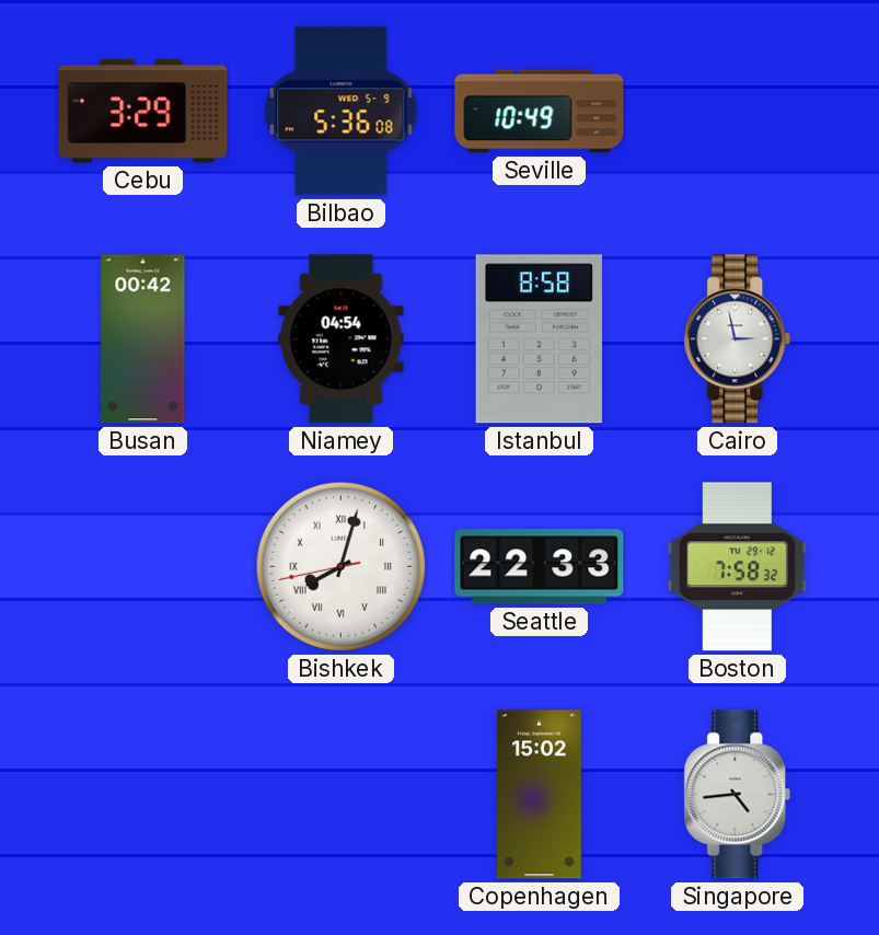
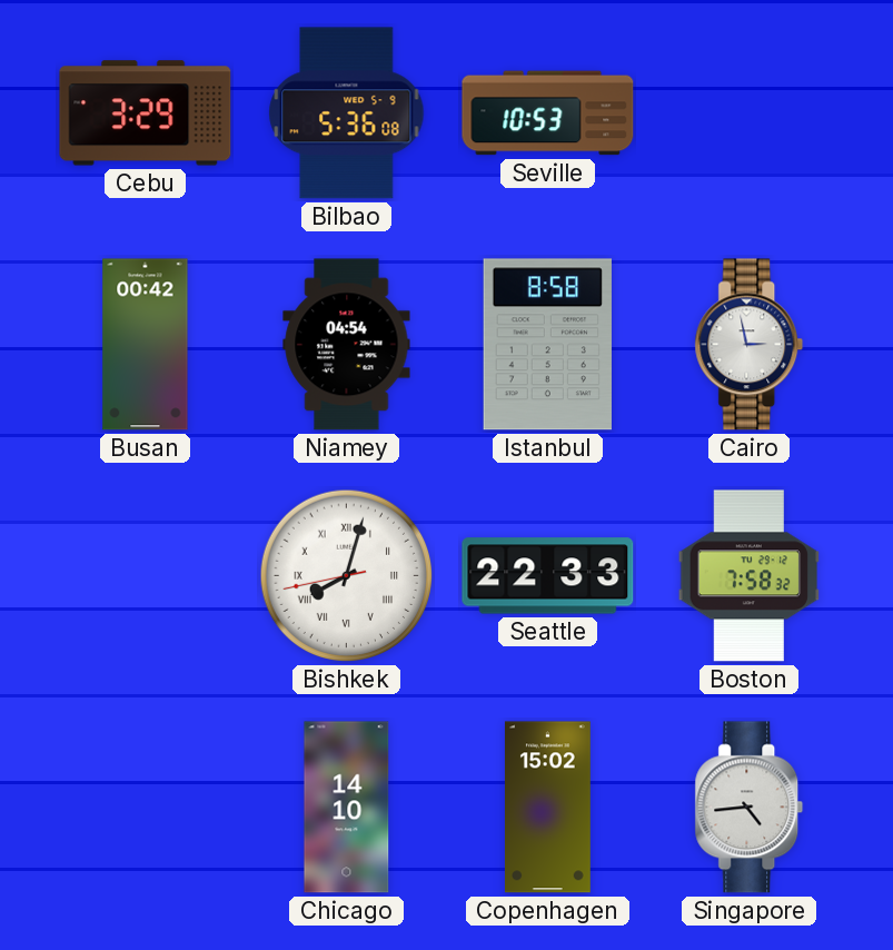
Seville: 10:49 -> 10:53
Chicago: none -> 14:10
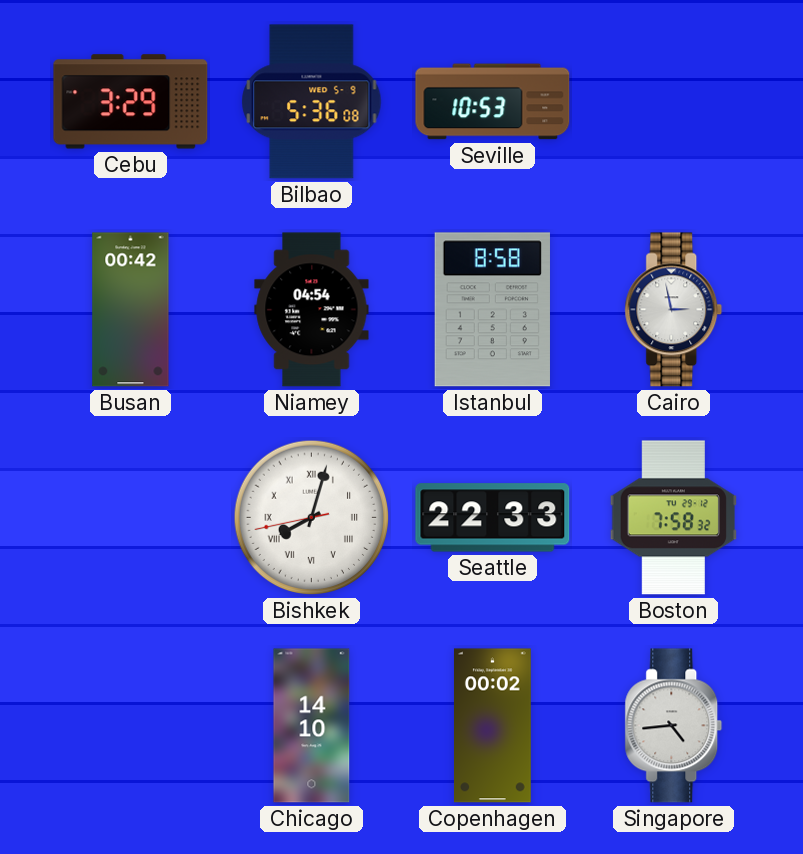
Copenhagen: 15:02 -> 00:02
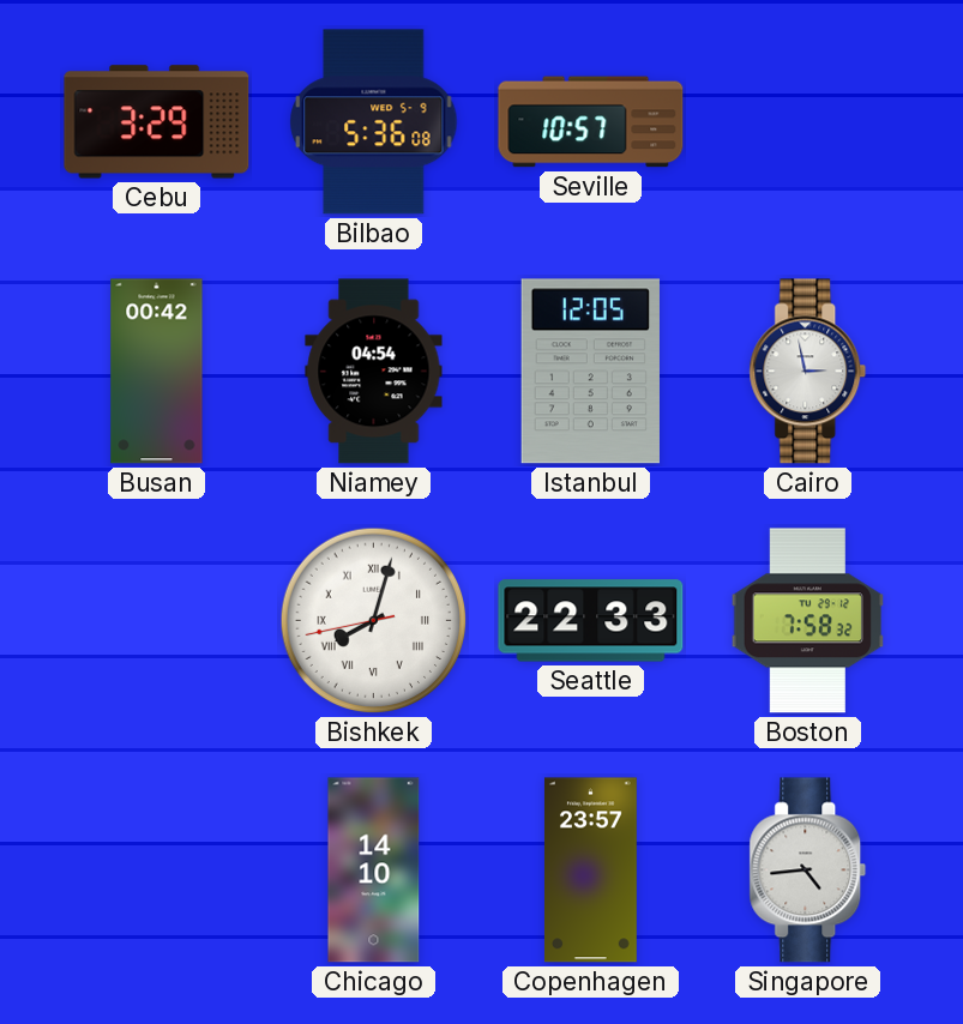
Seville: 10:53 -> 10:57
Istanbul: 8:58 -> 12:05
Copenhagen: 00:02 -> 23:57
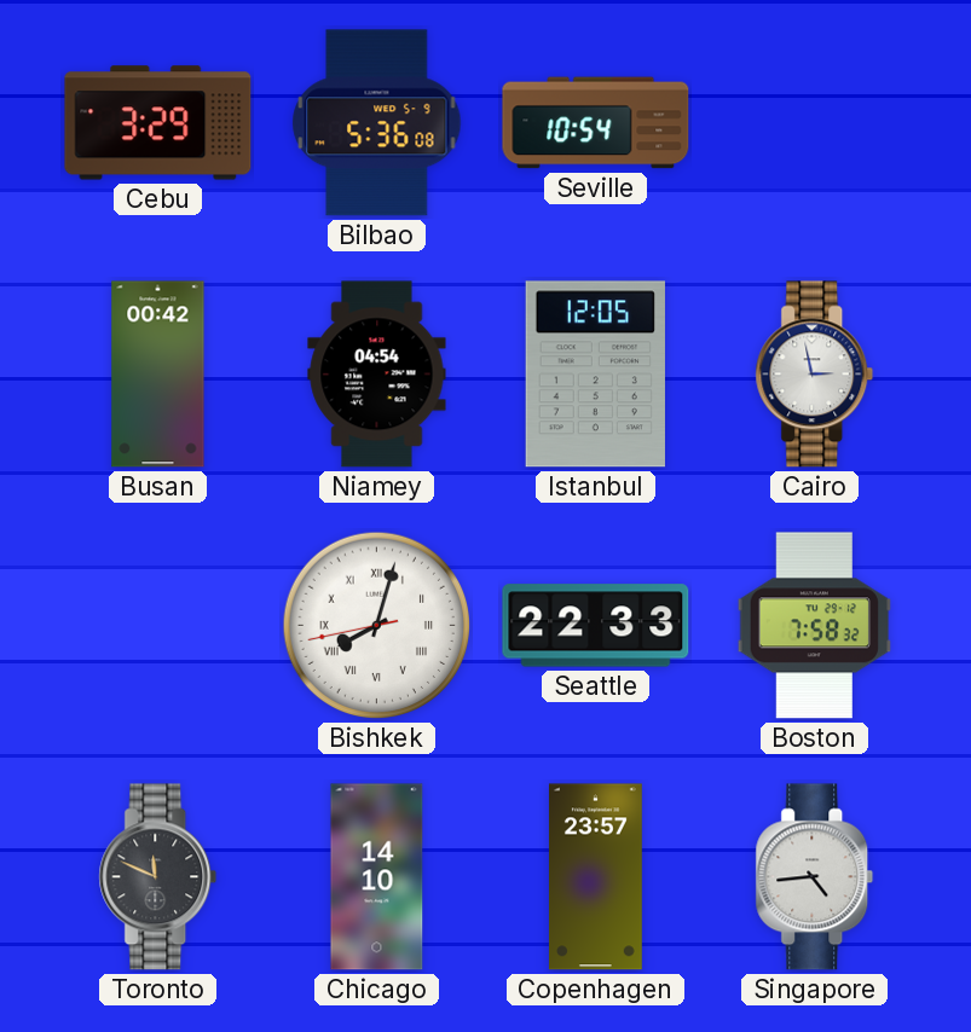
Seville: 10:57 -> 10:54
Toronto: none -> 11:49
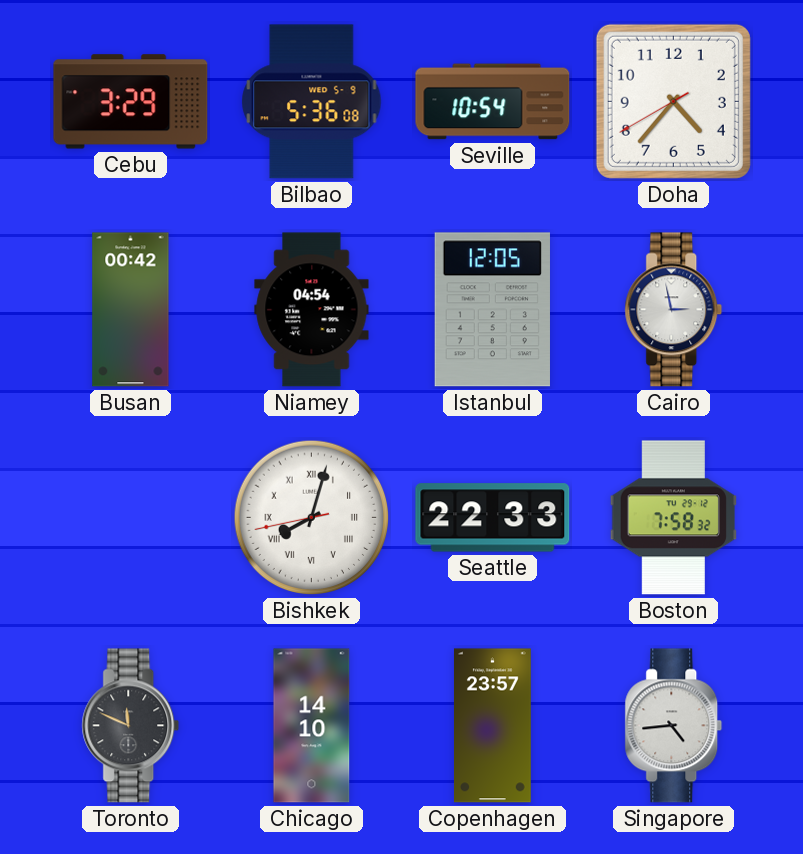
Doha: none -> 4:36
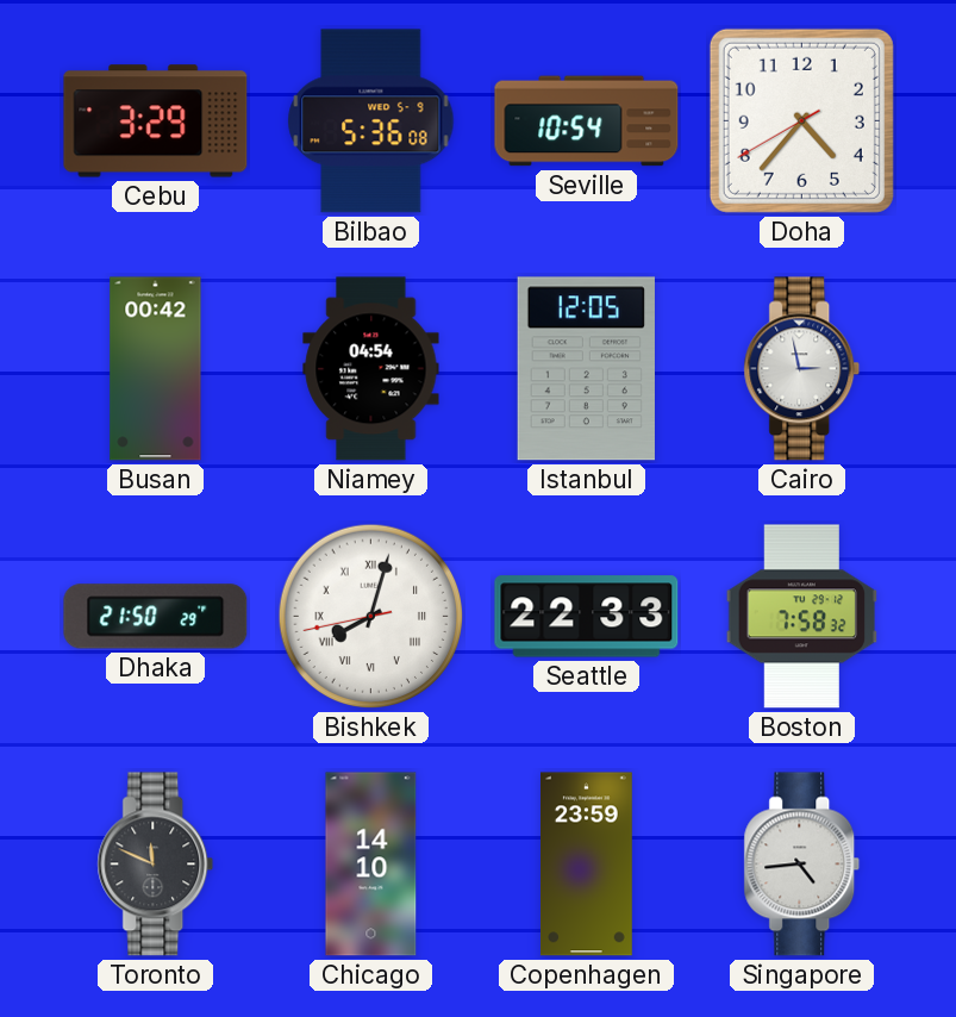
Dhaka: none -> 21:50
Copenhagen: 23:57 -> 23:59
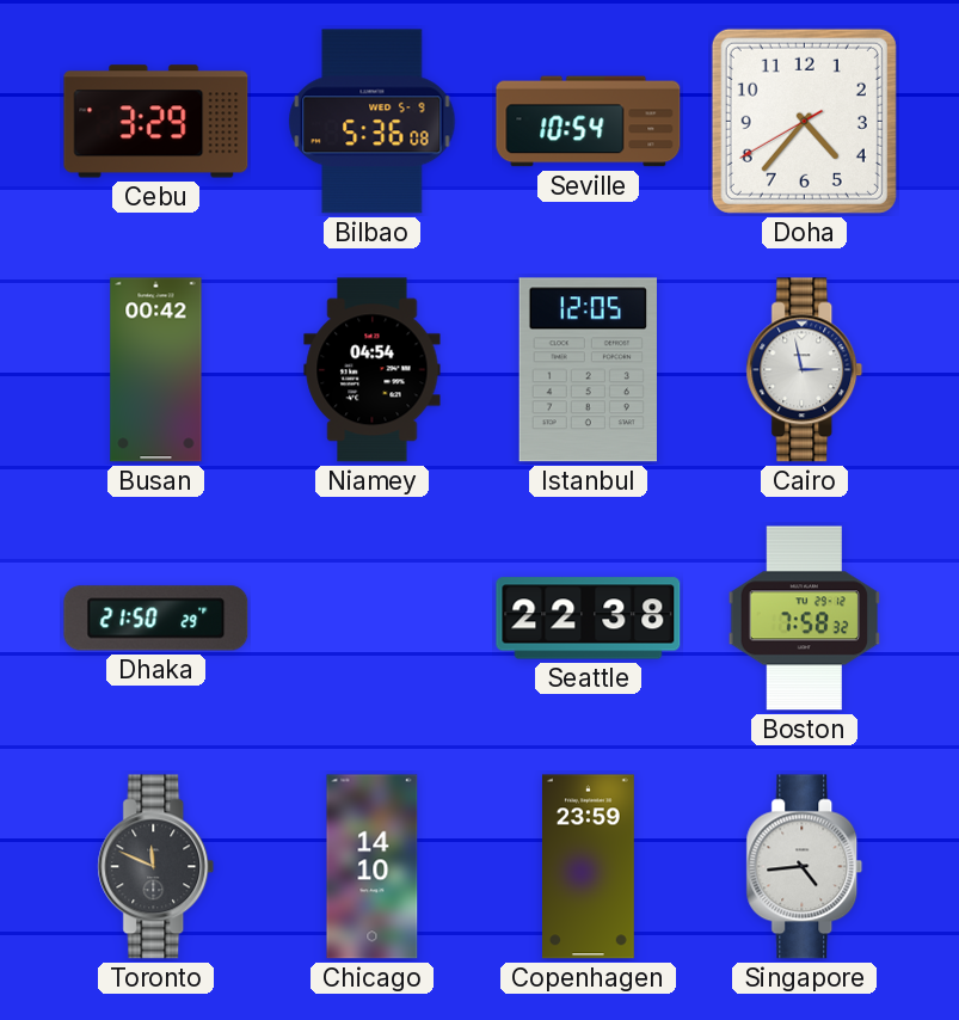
Bishkek: 8:02 -> none
Seattle: 22:33 -> 22:38
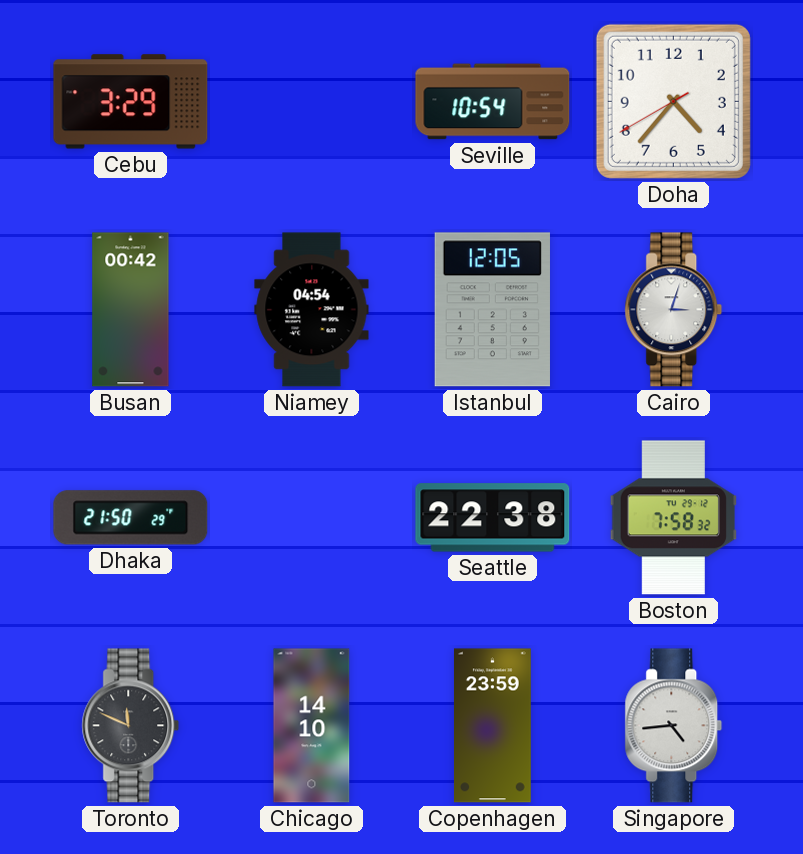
Bilbao: 5:36 -> none
Cairo: 2:58 -> 3:03
